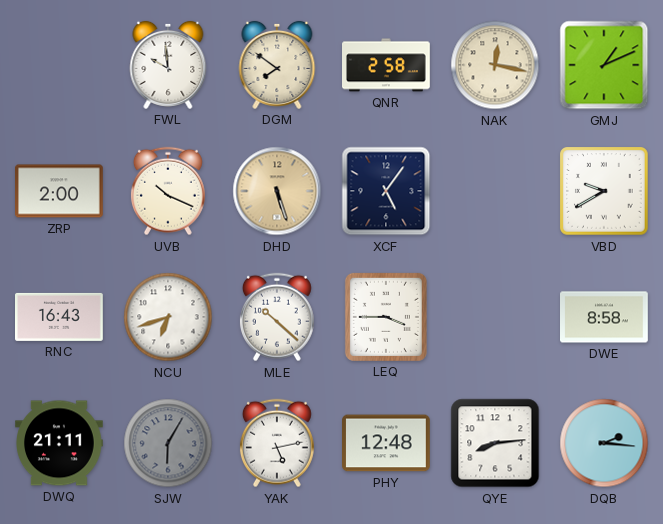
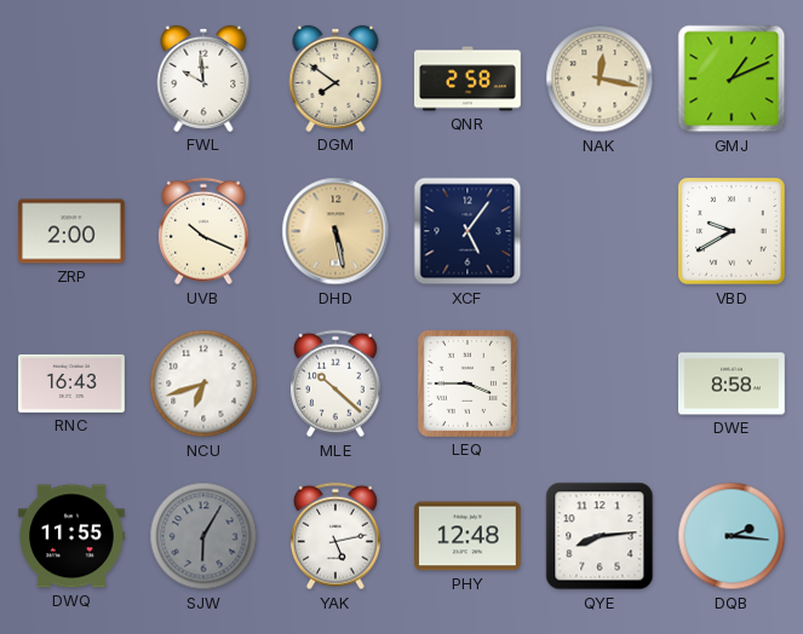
DHD: 5:27 -> 5:28
DWQ: 21:11 -> 11:55
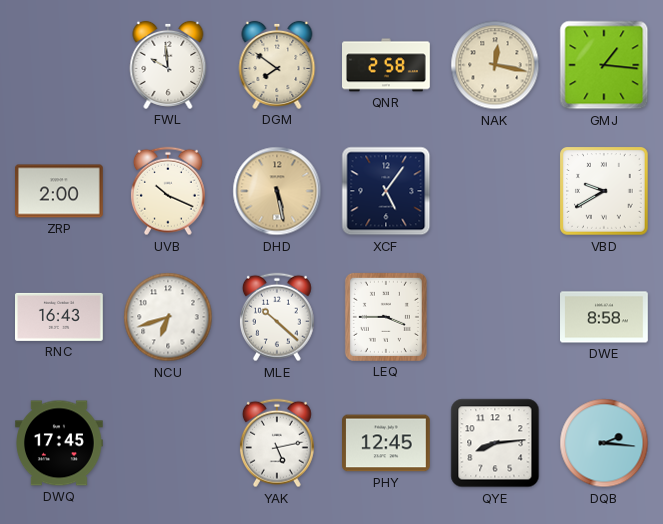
GMJ: 1:11 -> 1:16
DWQ: 11:55 -> 17:45
SJW: 6:05 -> none
PHY: 12:48 -> 12:45
